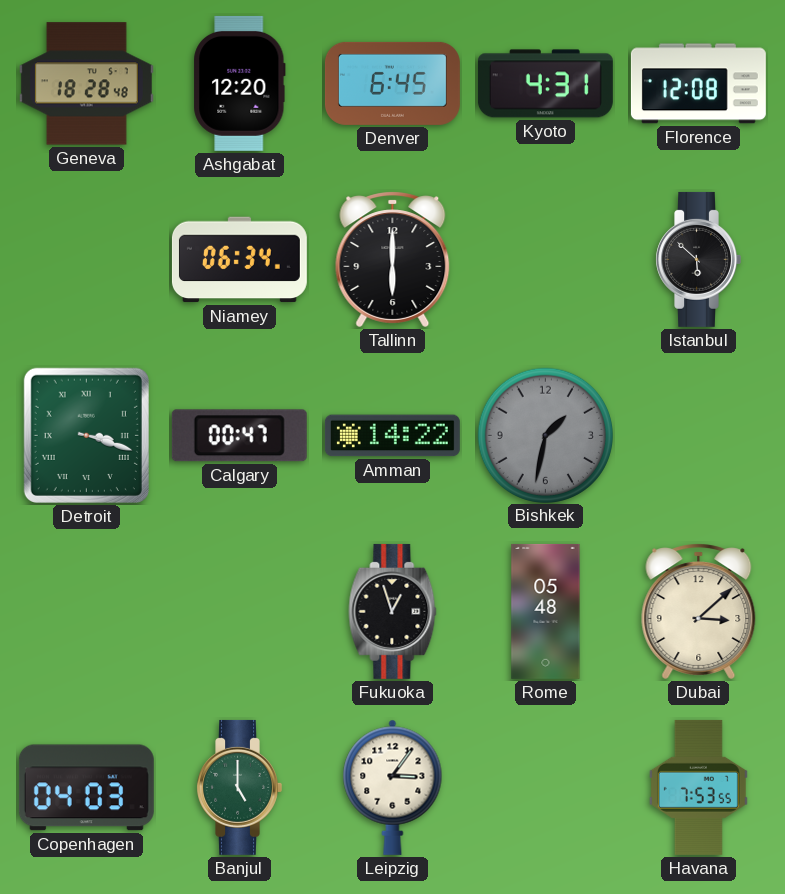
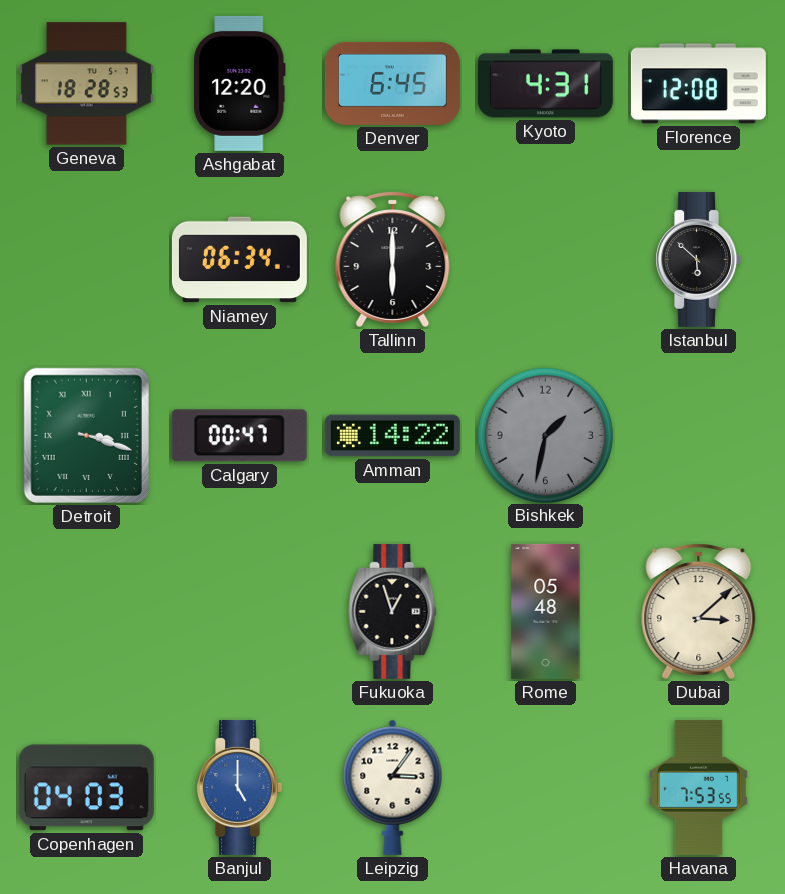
Geneva: 18:28:48 -> 18:28:53
Banjul dial: green -> blue
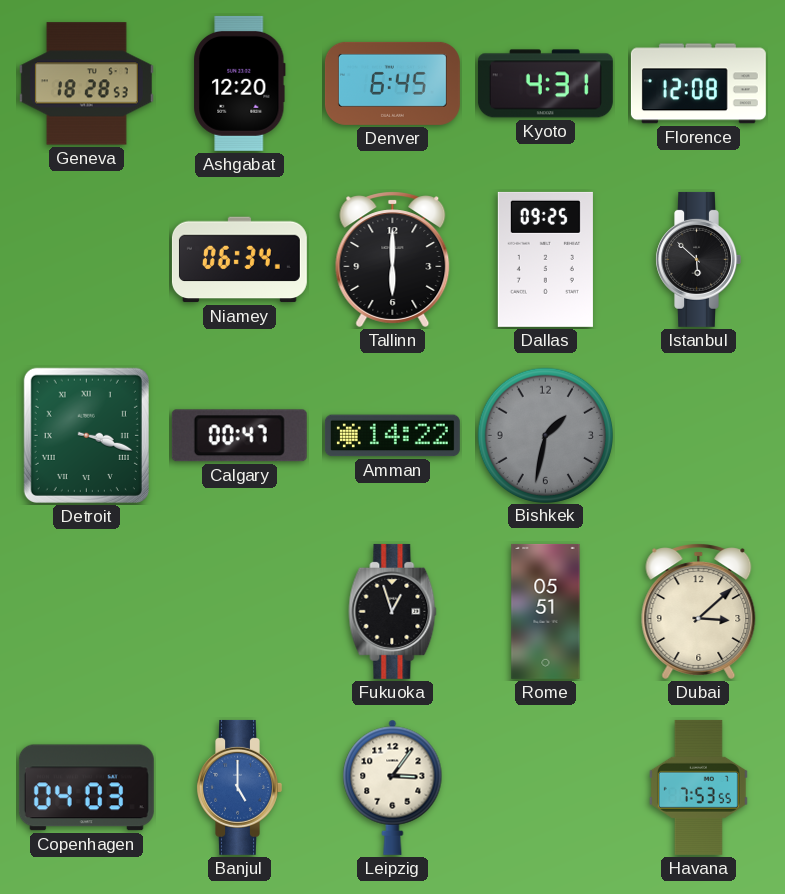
Dallas: none -> 09:25
Rome: 05:48 -> 05:51
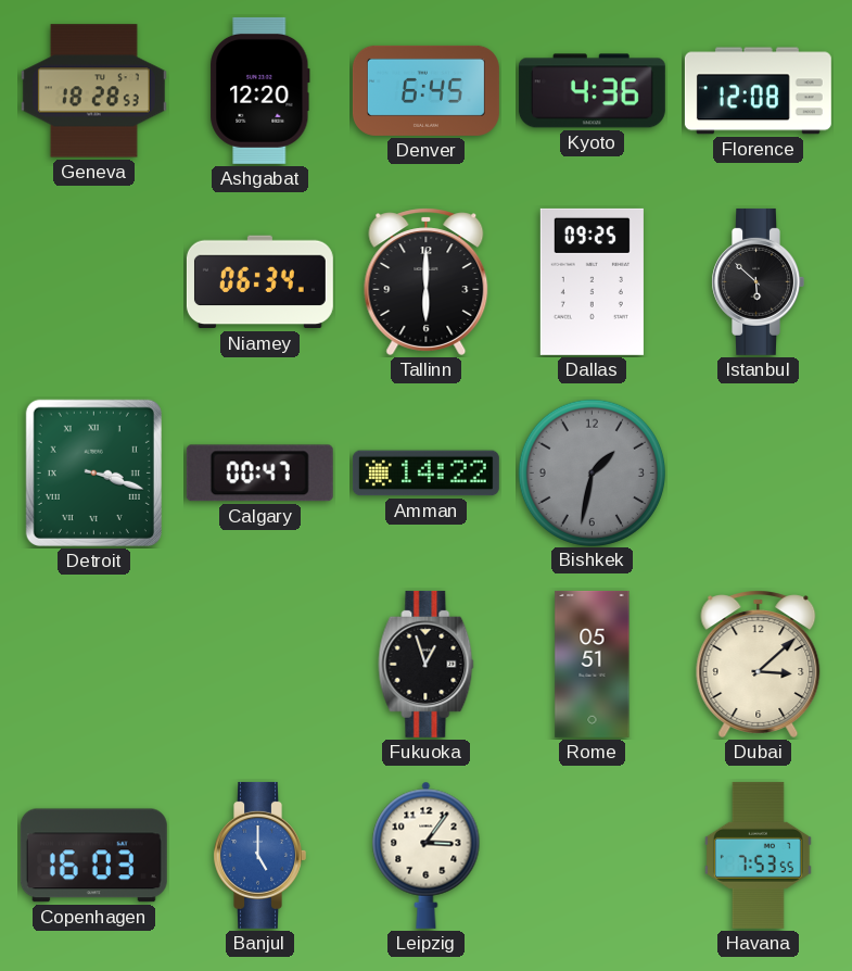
Kyoto: 4:31 -> 4:36
Copenhagen: 04:03 -> 16:03
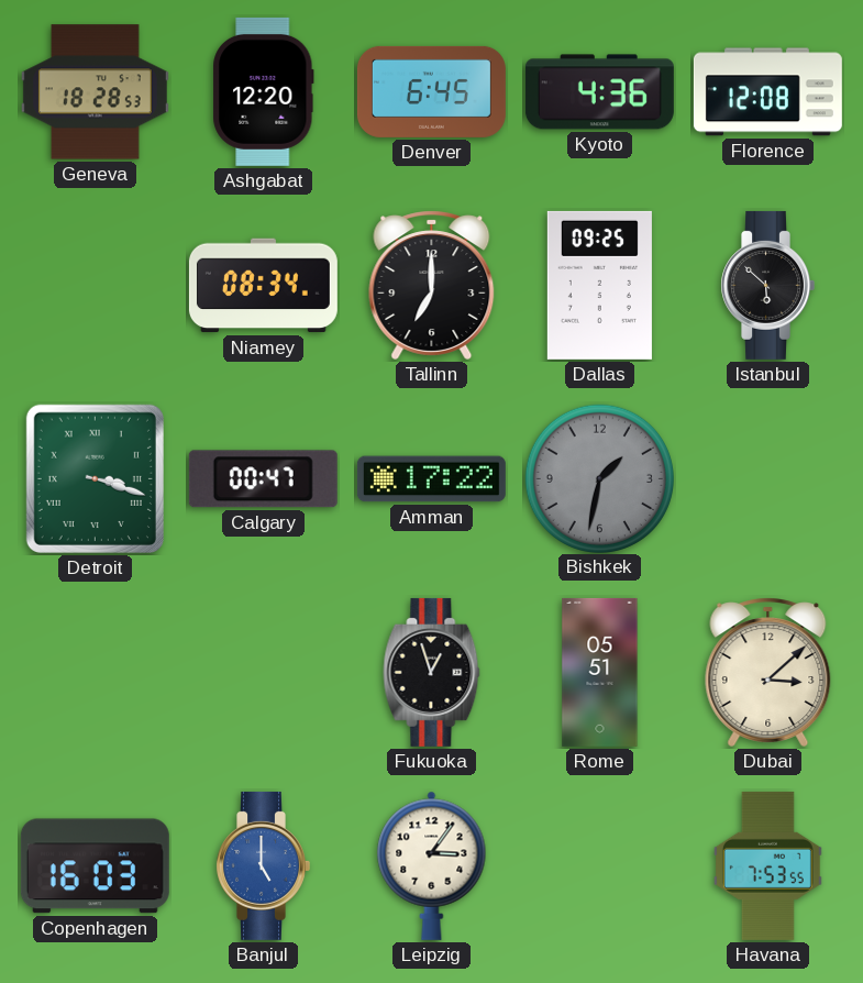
Niamey: 06:34 -> 08:34
Tallinn: 6:00 -> 7:00
Amman: 14:22 -> 17:22
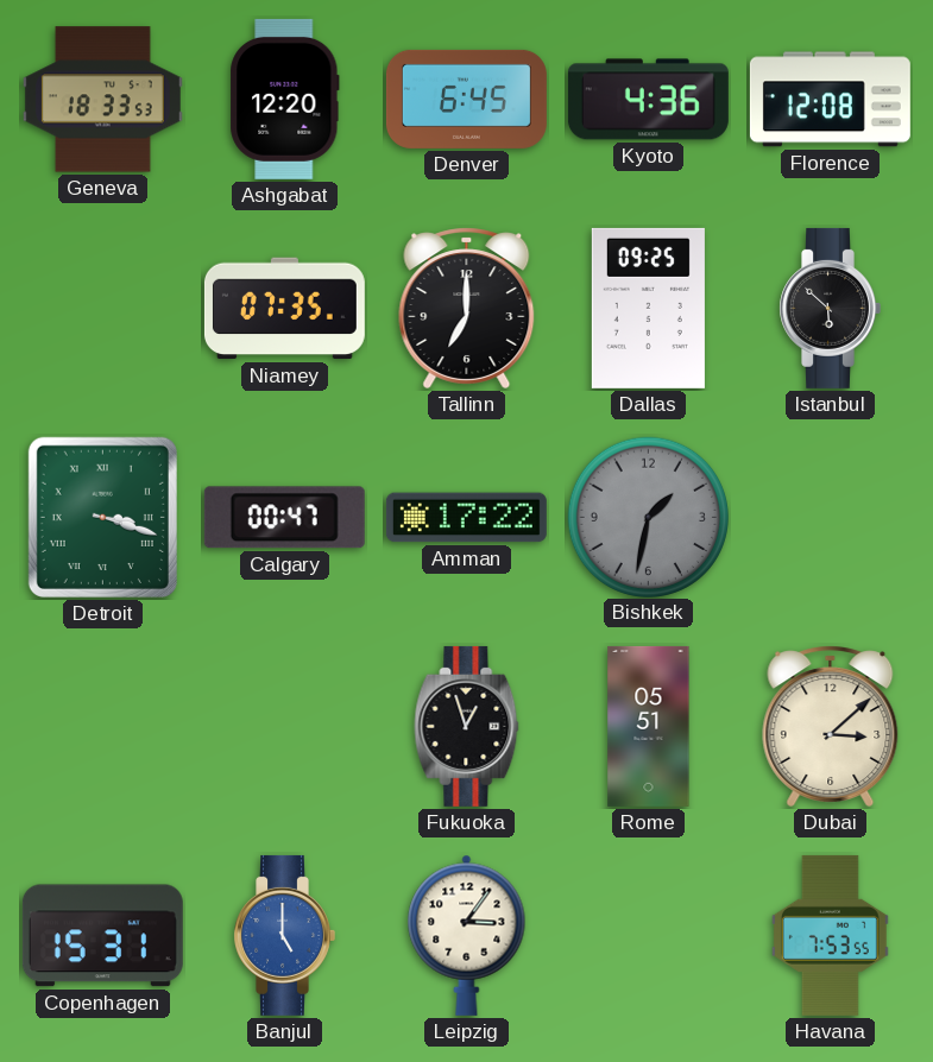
Geneva: 18:28 -> 18:33
Niamey: 08:34 -> 07:35
Copenhagen: 16:03 -> 15:31
